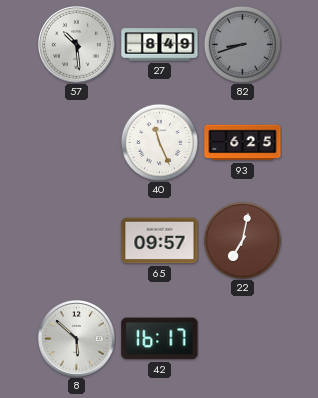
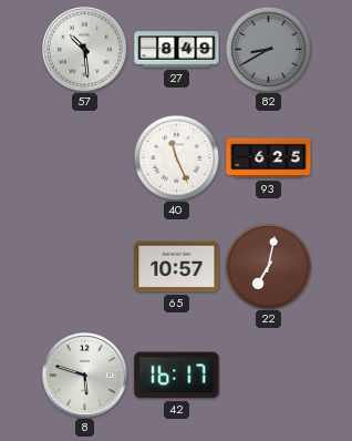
82: 8:42 -> 8:40
65: 09:57 -> 10:57
8: 5:52 -> 5:48
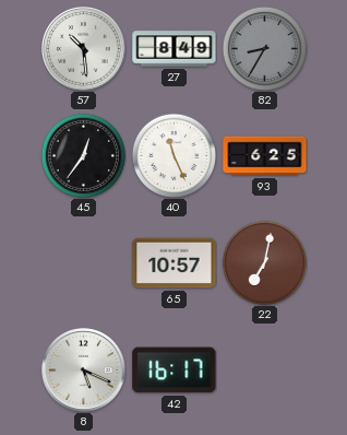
82: 8:40 -> 8:35
45: none -> 12:36
8: 5:48 -> 5:19
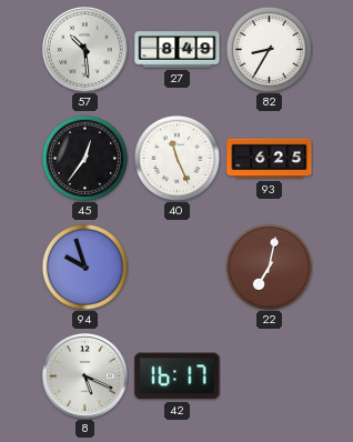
82 dial: grey -> white
94: none -> 9:57
65: 10:57 -> none
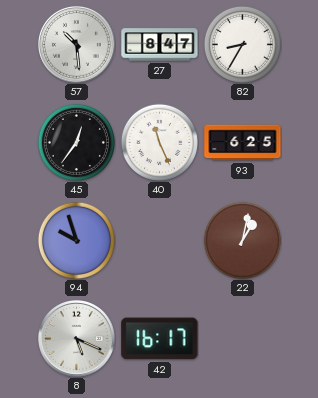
27: 8:49 -> 8:47
22: 7:02 -> 1:02
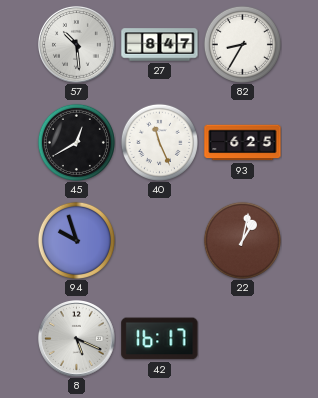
45: 12:36 -> 12:40
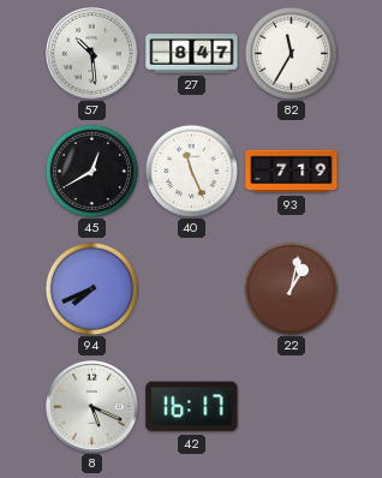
82: 8:35 -> 11:35
93: 6:25 -> 7:19
94: 9:57 -> 7:41
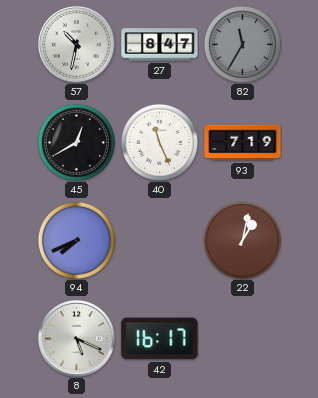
57: 10:29 -> 10:32
82 dial: white -> grey
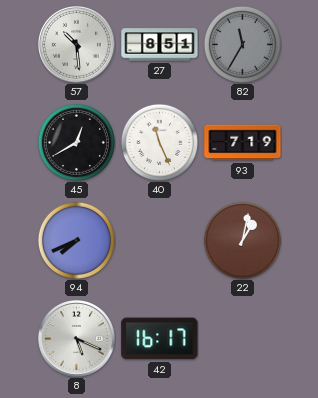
57: 10:32 -> 10:29
27: 8:47 -> 8:51
